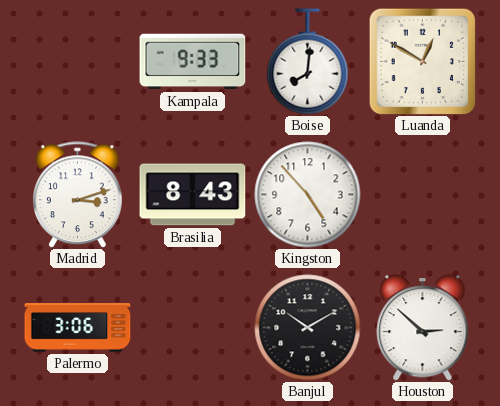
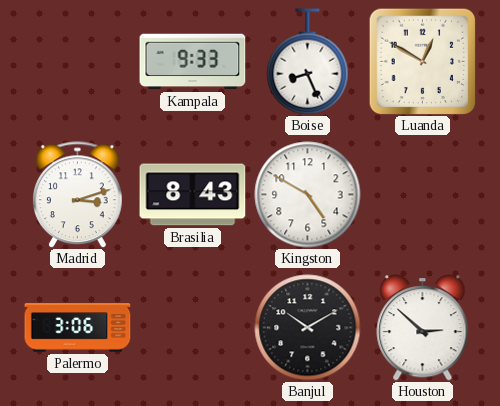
Boise: 8:01 -> 8:26
Kingston: 4:53 -> 4:50
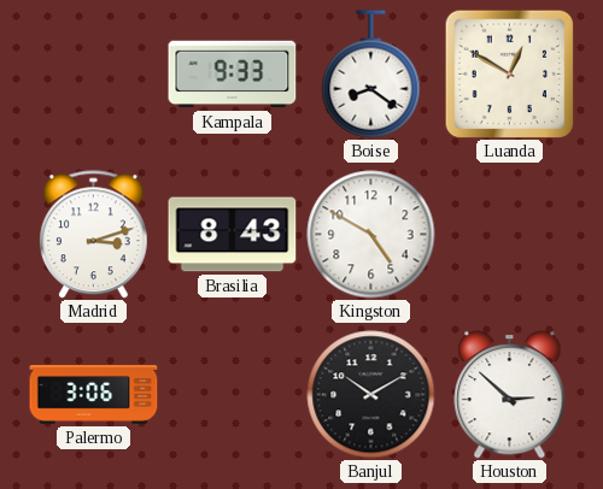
Boise: 8:26 -> 8:21
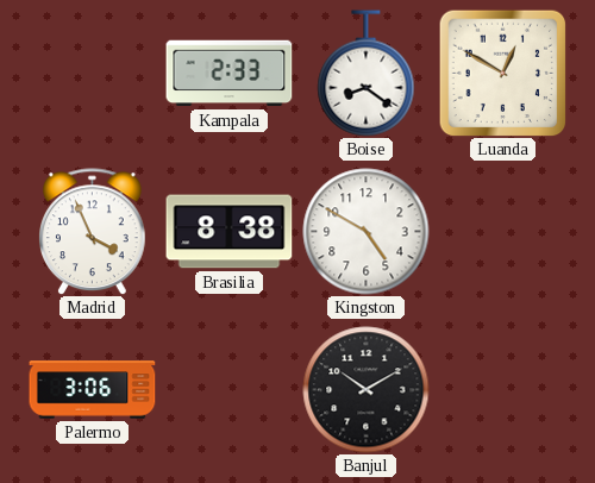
Kampala: 9:33 -> 2:33
Madrid: 3:12 -> 3:56
Brasilia: 8:43 -> 8:38
Houston: 2:52 -> none
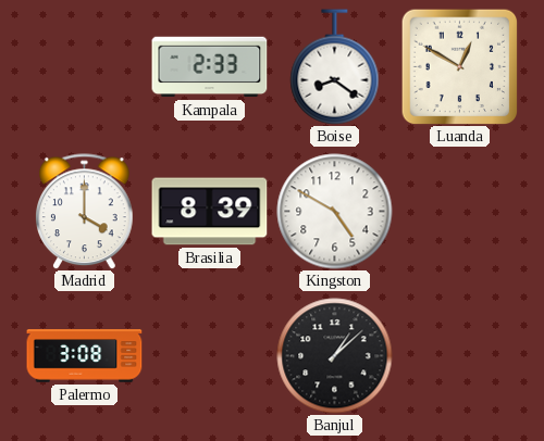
Madrid: 3:56 -> 4:00
Brasilia: 8:38 -> 8:39
Palermo: 3:06 -> 3:08
Banjul: 10:10 -> 1:08
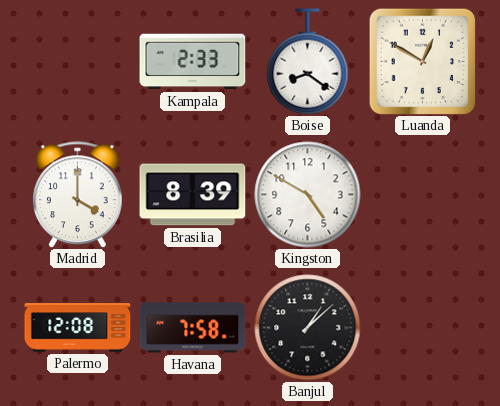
Palermo: 3:08 -> 12:08
Havana: none -> 7:58
